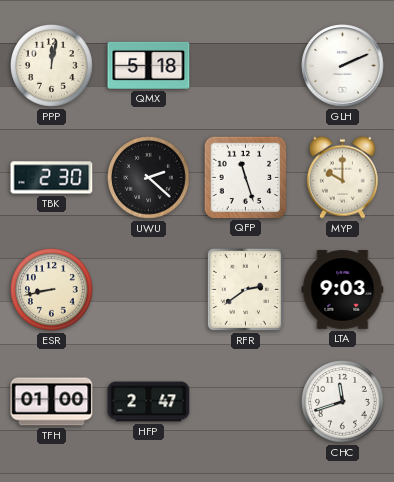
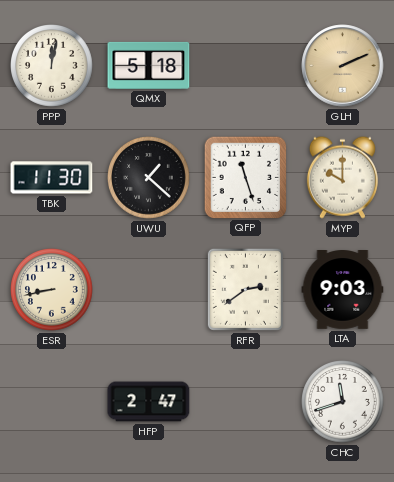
GLH dial: white -> champagne
TBK: 2:30 -> 11:30
UWU: 2:22 -> 1:22
TFH: 01:00 -> none
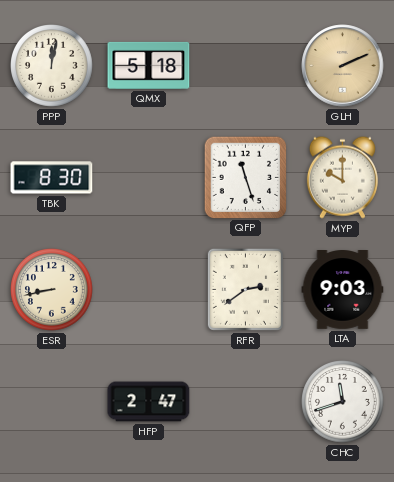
TBK: 11:30 -> 8:30
UWU: 1:22 -> none
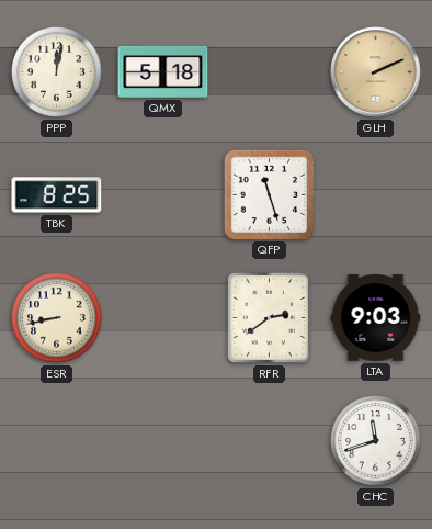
TBK: 8:30 -> 8:25
MYP: 10:00 -> none
HFP: 2:47 -> none
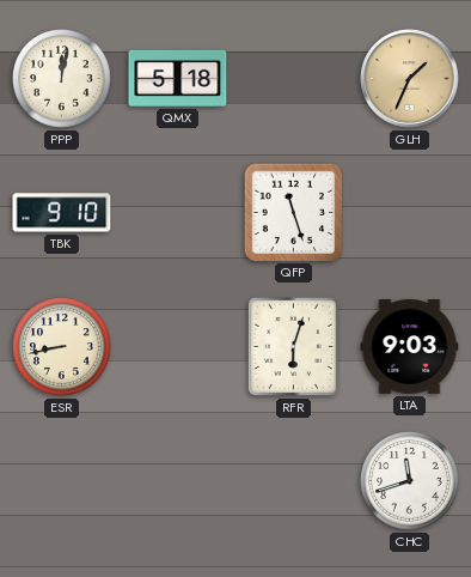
GLH: 2:11 -> 1:34
TBK: 8:25 -> 9:10
RFR: 2:39 -> 6:03
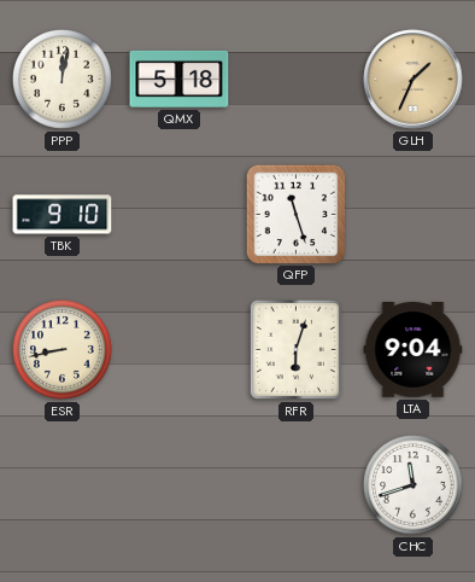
LTA: 9:03 -> 9:04
